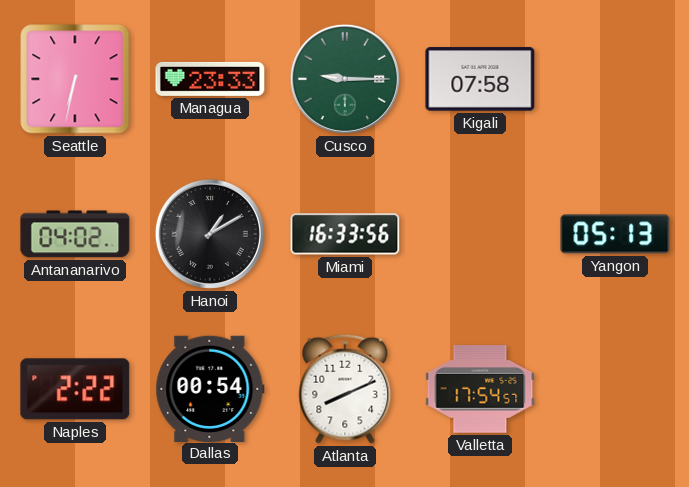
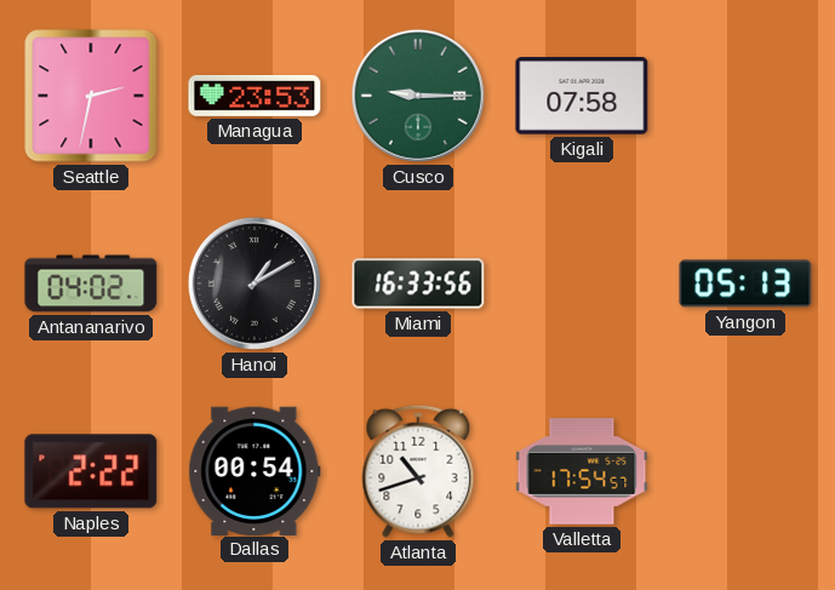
Seattle: 6:32 -> 2:32
Managua: 23:33 -> 23:53
Atlanta: 8:11 -> 10:42
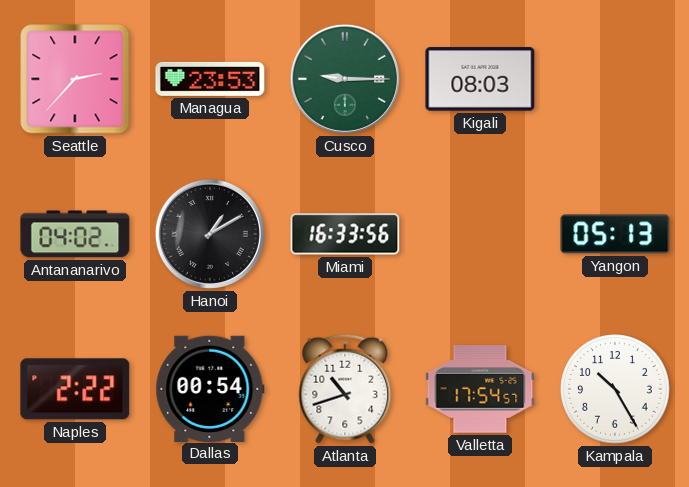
Seattle: 2:32 -> 2:37
Kigali: 07:58 -> 08:03
Kampala: none -> 10:25
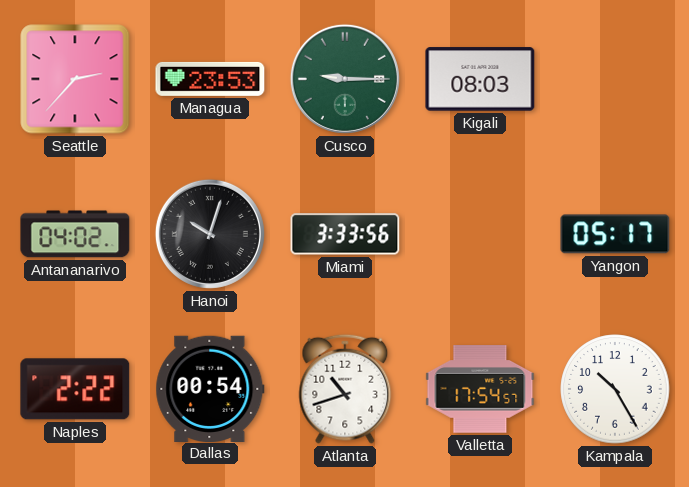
Hanoi: 1:10 -> 10:03
Miami: 16:33 -> 3:33
Yangon: 05:13 -> 05:17
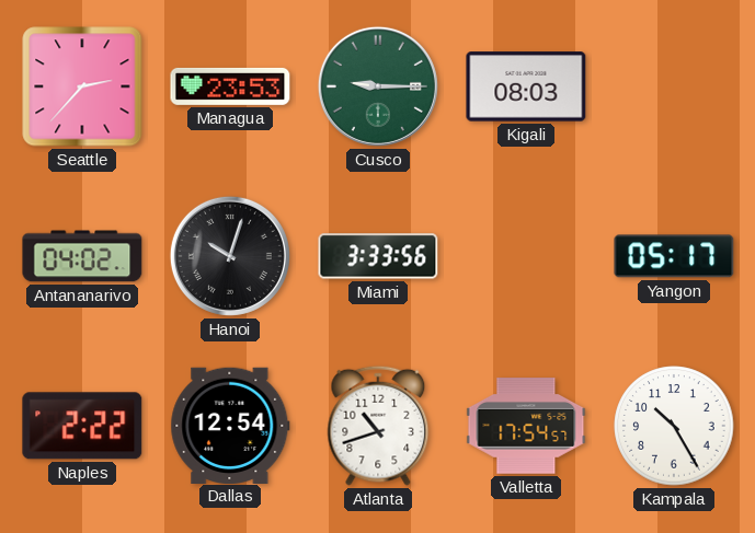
Dallas: 00:54 -> 12:54
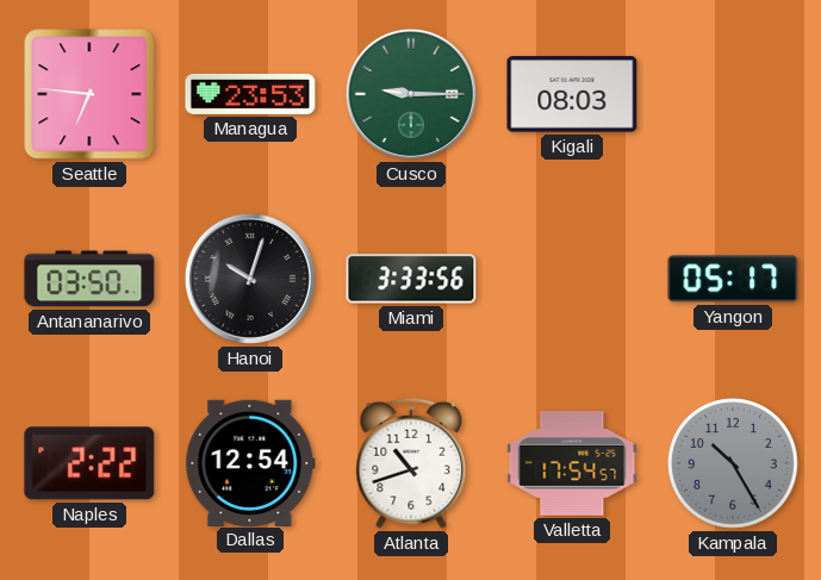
Seattle: 2:37 -> 6:46
Antananarivo: 04:02 -> 03:50
Kampala dial: white -> grey
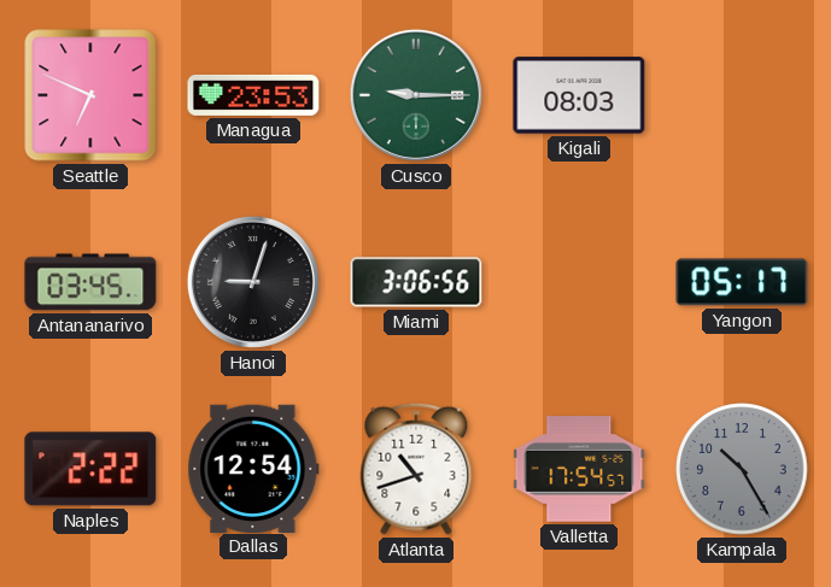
Seattle: 6:46 -> 6:49
Antananarivo: 03:50 -> 03:45
Hanoi: 10:03 -> 9:03
Miami: 3:33 -> 3:06
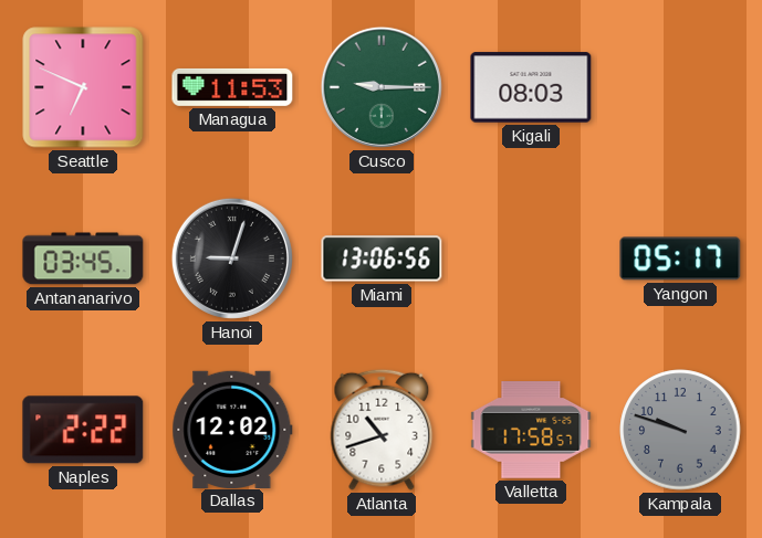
Managua: 23:53 -> 11:53
Miami: 3:06 -> 13:06
Dallas: 12:54 -> 12:02
Valletta: 17:54 -> 17:58
Kampala: 10:25 -> 9:48
